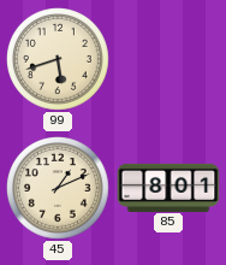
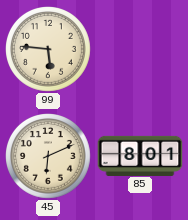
99: 5:42 -> 5:46
45: 1:11 -> 6:11
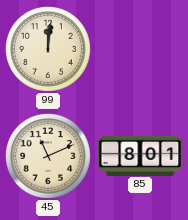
99: 5:46 -> 12:01
45: 6:11 -> 11:11
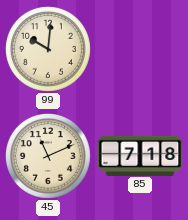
99: 12:01 -> 10:01
85: 8:01 -> 7:18
